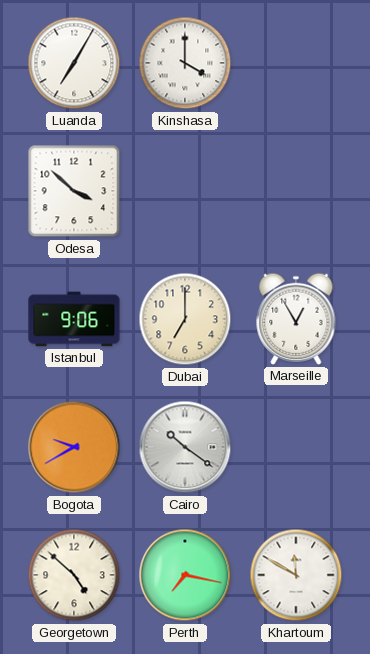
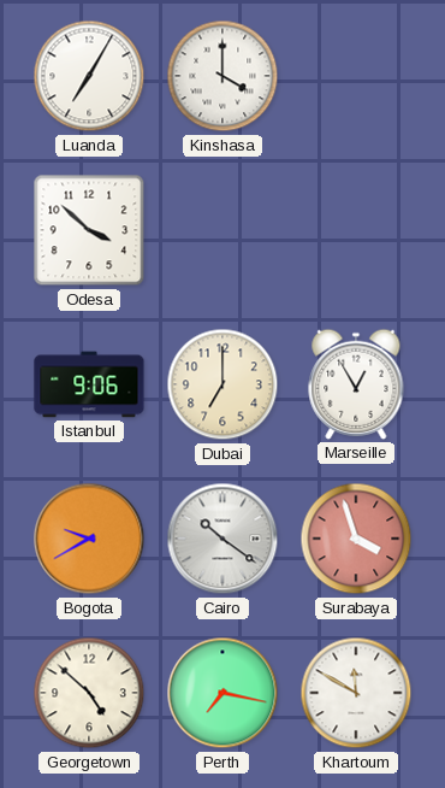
Surabaya: none -> 3:57
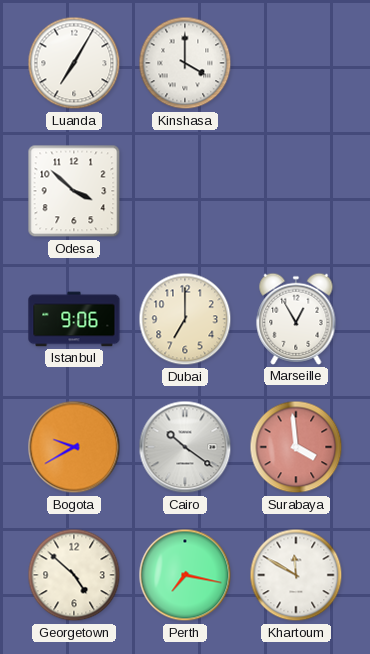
Surabaya: 3:57 -> 3:59
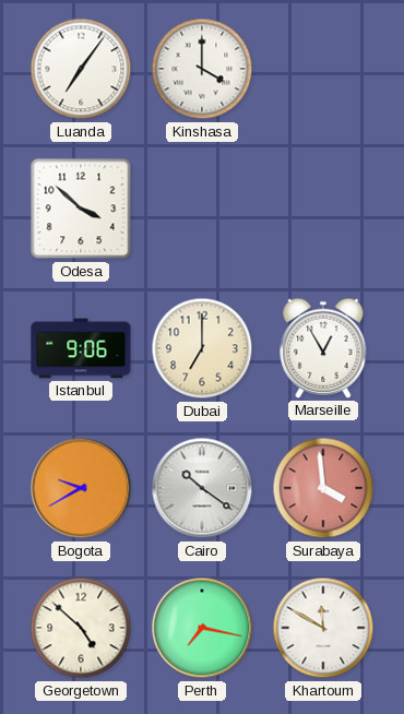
Luanda: 7:05 -> 7:06
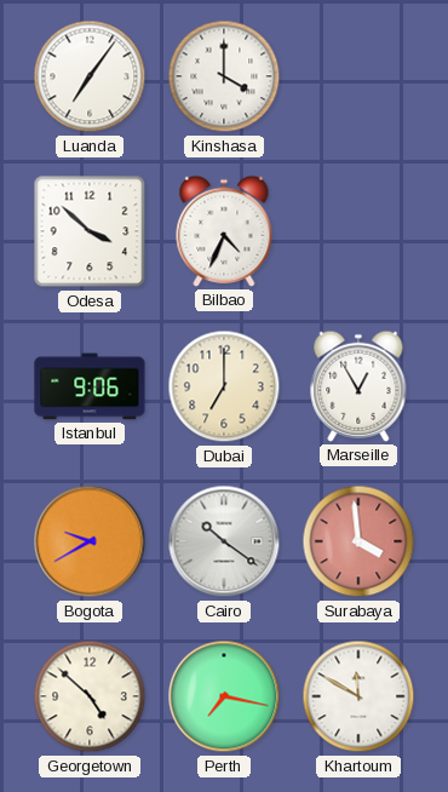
Bilbao: none -> 4:34
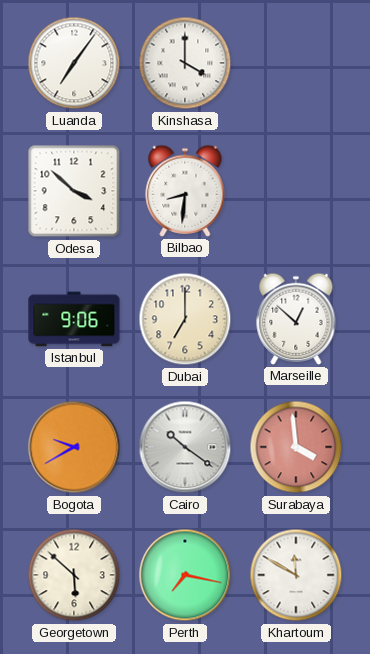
Bilbao: 4:34 -> 8:31
Marseille: 12:55 -> 12:52
Georgetown: 4:52 -> 5:52
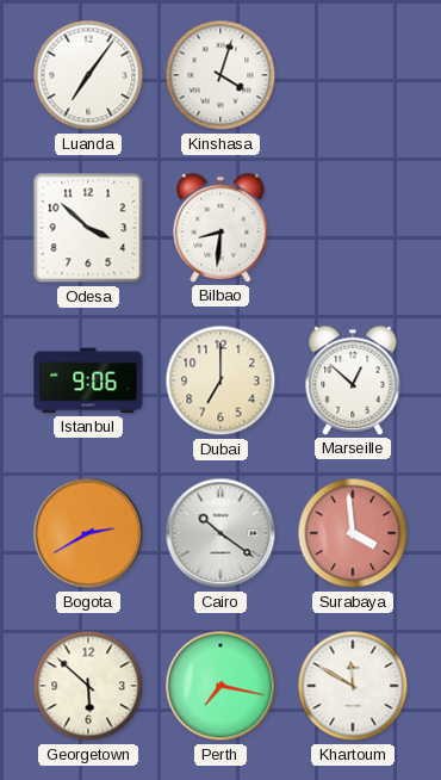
Kinshasa: 4:00 -> 4:03
Bogota: 9:40 -> 2:40
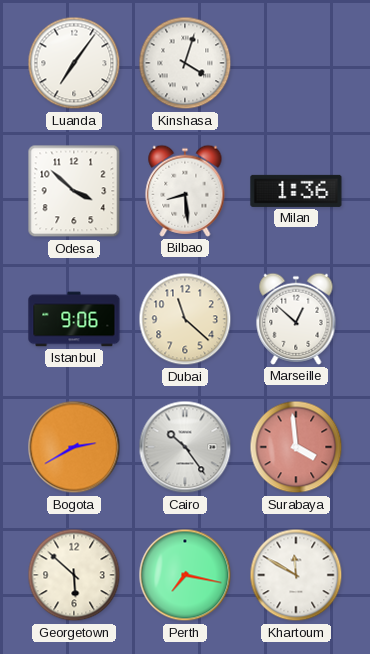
Bilbao: 8:31 -> 8:29
Milan: none -> 1:36
Dubai: 7:00 -> 11:22
Cairo: 10:21 -> 10:24
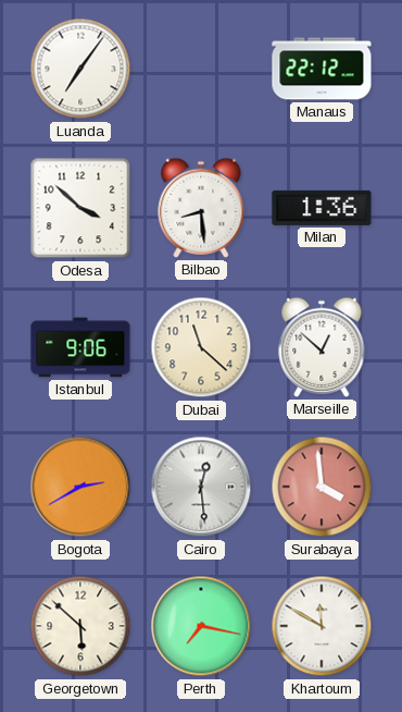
Kinshasa: 4:03 -> none
Manaus: none -> 22:12
Cairo: 10:24 -> 12:29
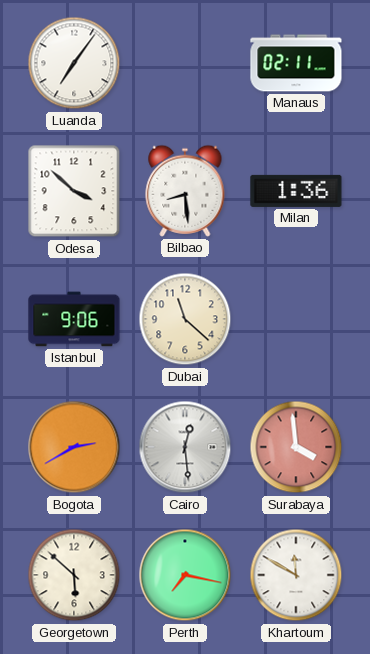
Manaus: 22:12 -> 02:11
Marseille: 12:52 -> none
